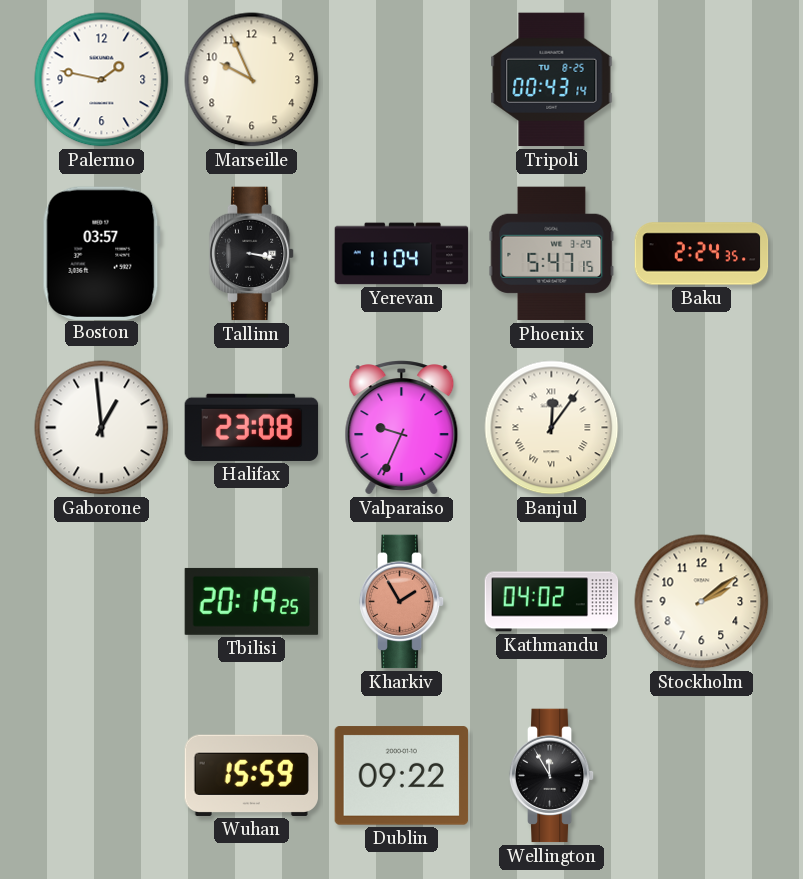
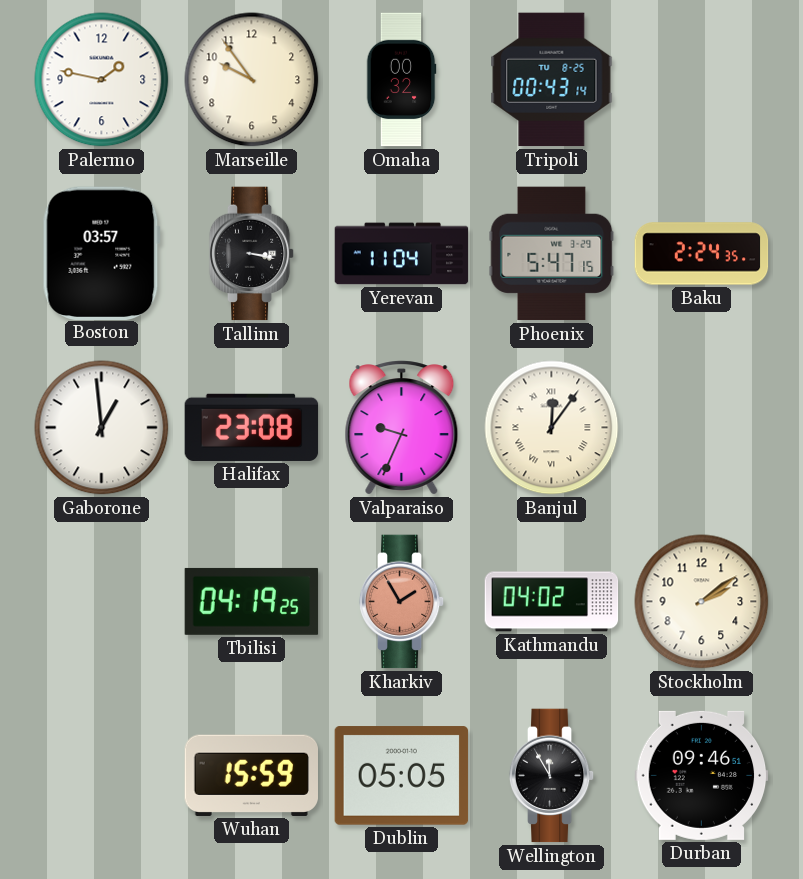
Marseille: 9:56 -> 9:54
Omaha: none -> 00:32
Tbilisi: 20:19 -> 04:19
Dublin: 09:22 -> 05:05
Durban: none -> 09:46
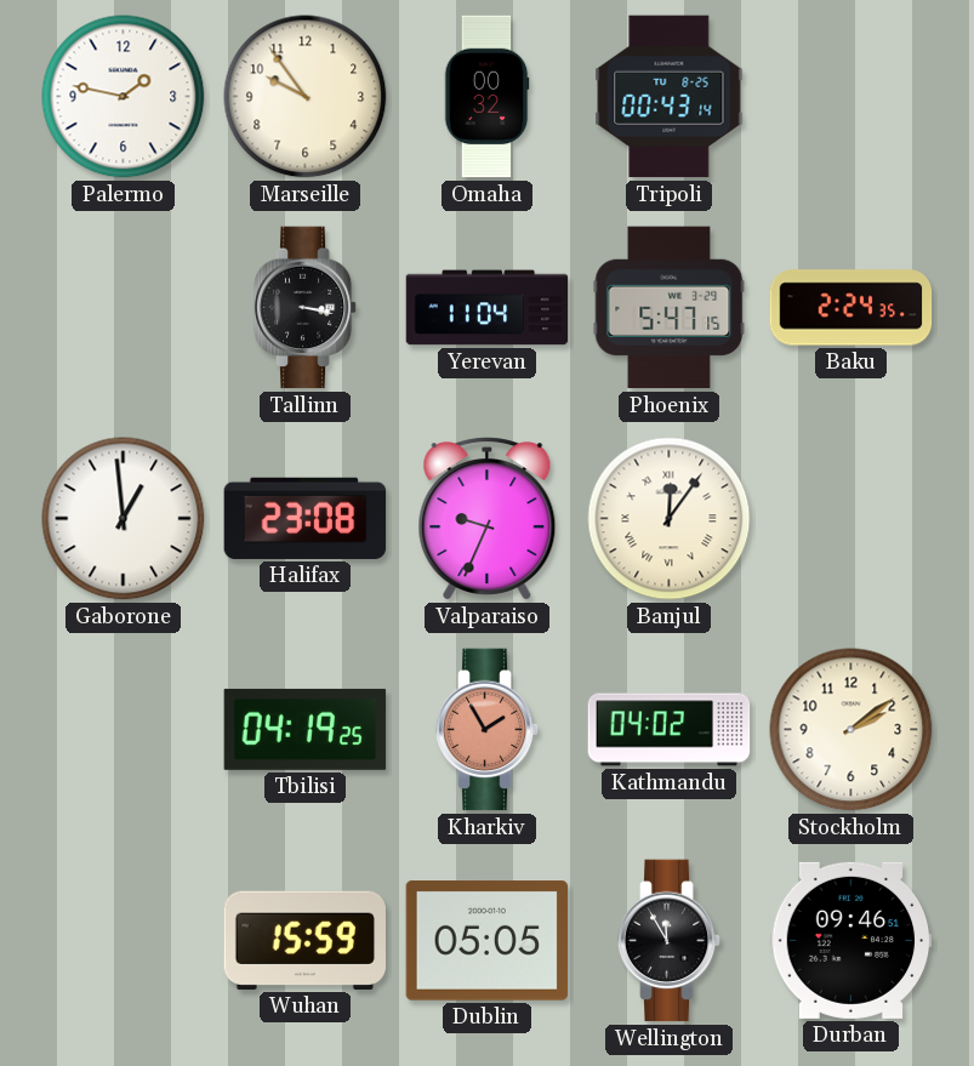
Boston: 03:57 -> none
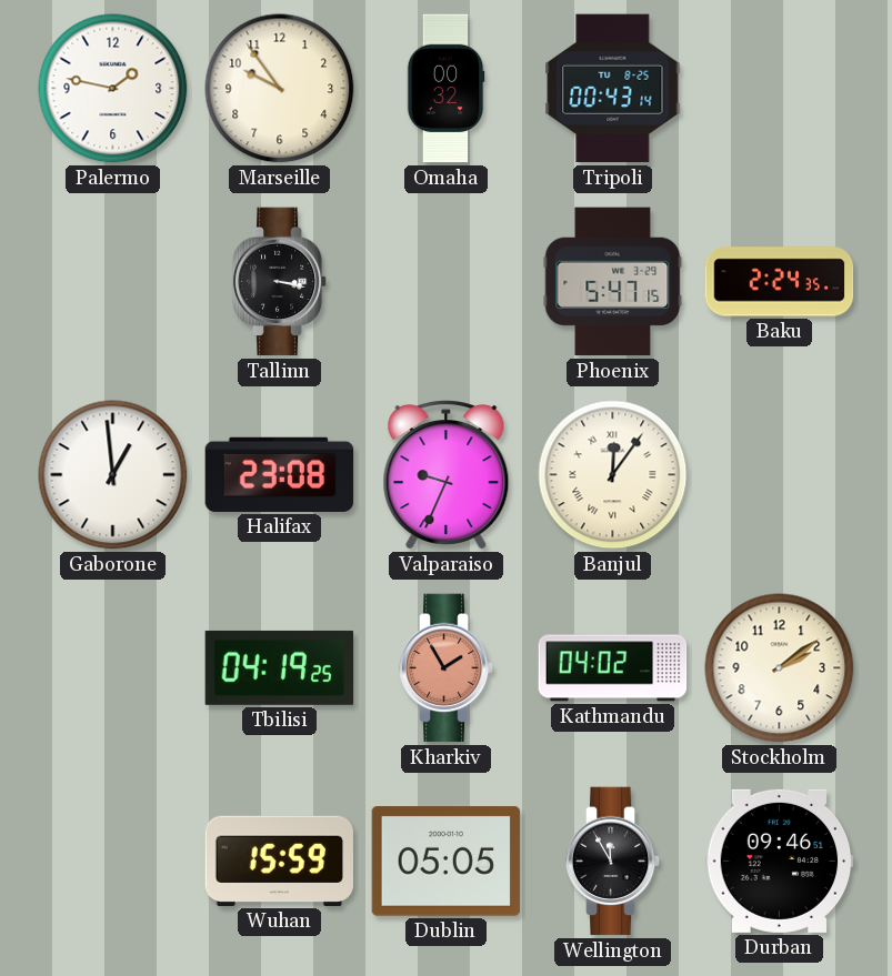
Yerevan: 11:04 -> none
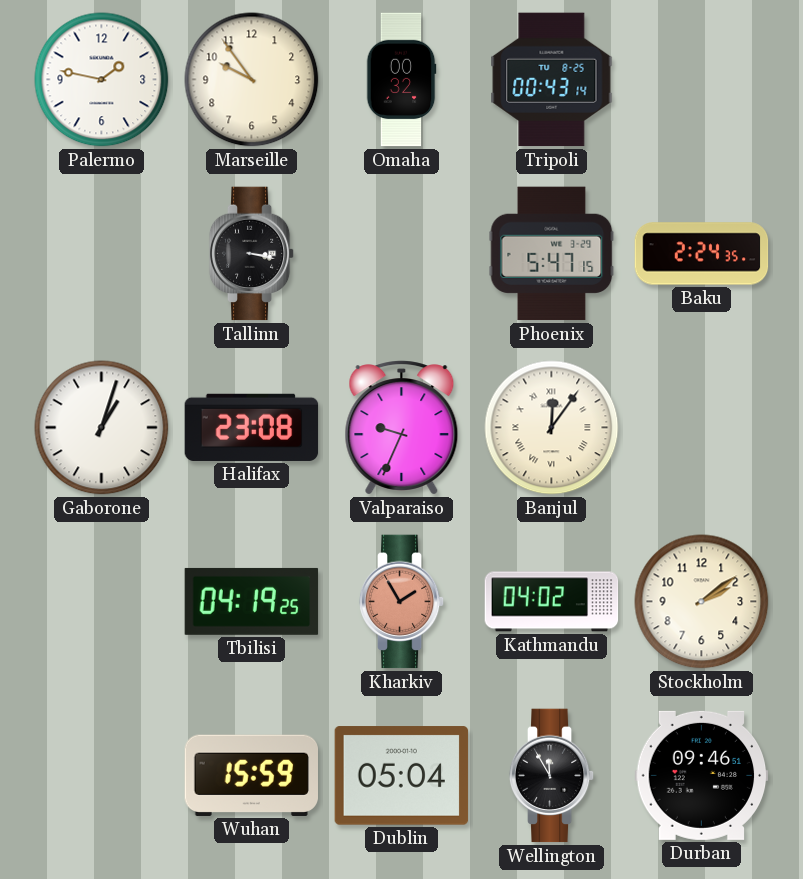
Gaborone: 12:59 -> 1:03
Dublin: 05:05 -> 05:04
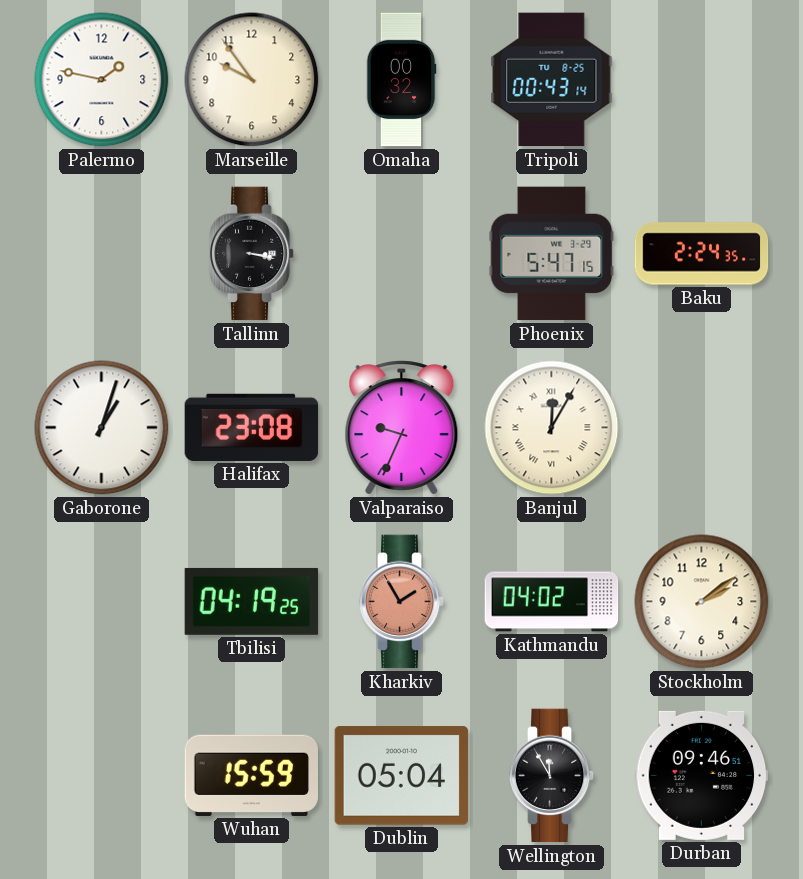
Banjul: 12:06 -> 12:05
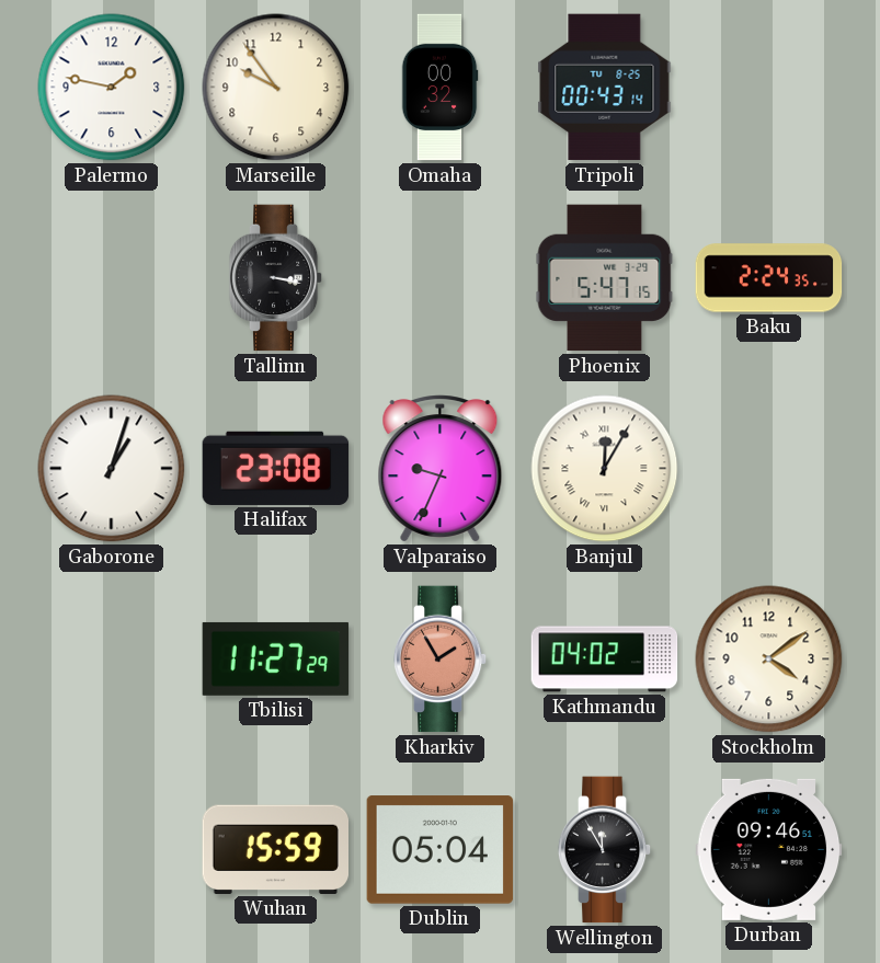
Tbilisi: 04:19 -> 11:27
Stockholm: 2:09 -> 4:09
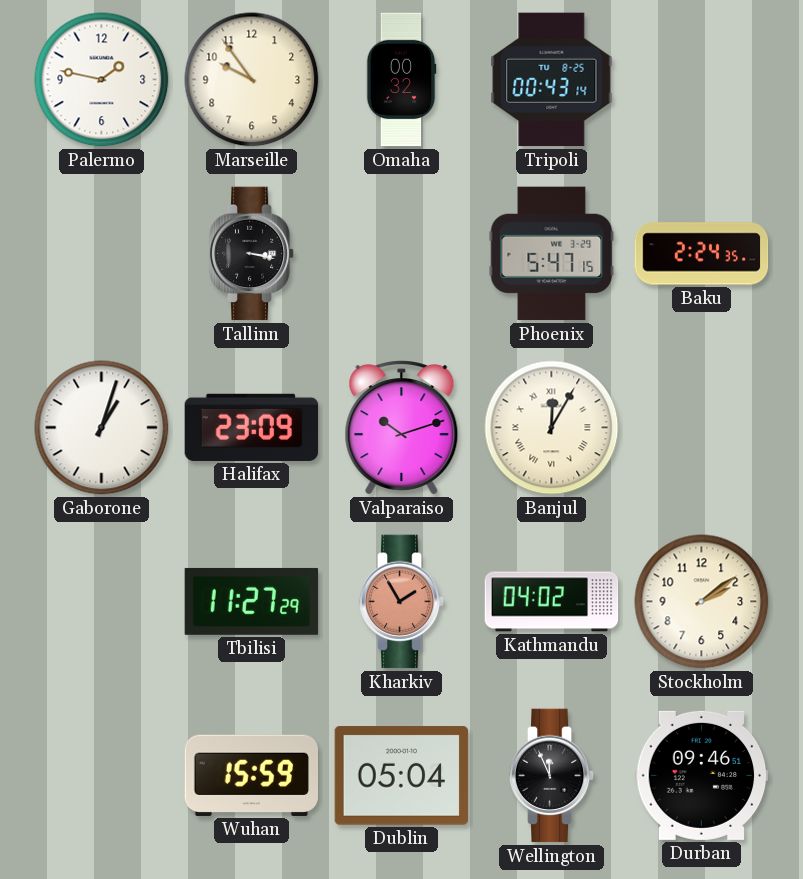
Halifax: 23:08 -> 23:09
Valparaiso: 9:34 -> 10:12
Stockholm: 4:09 -> 2:09
Wellington: 11:55 -> 11:56
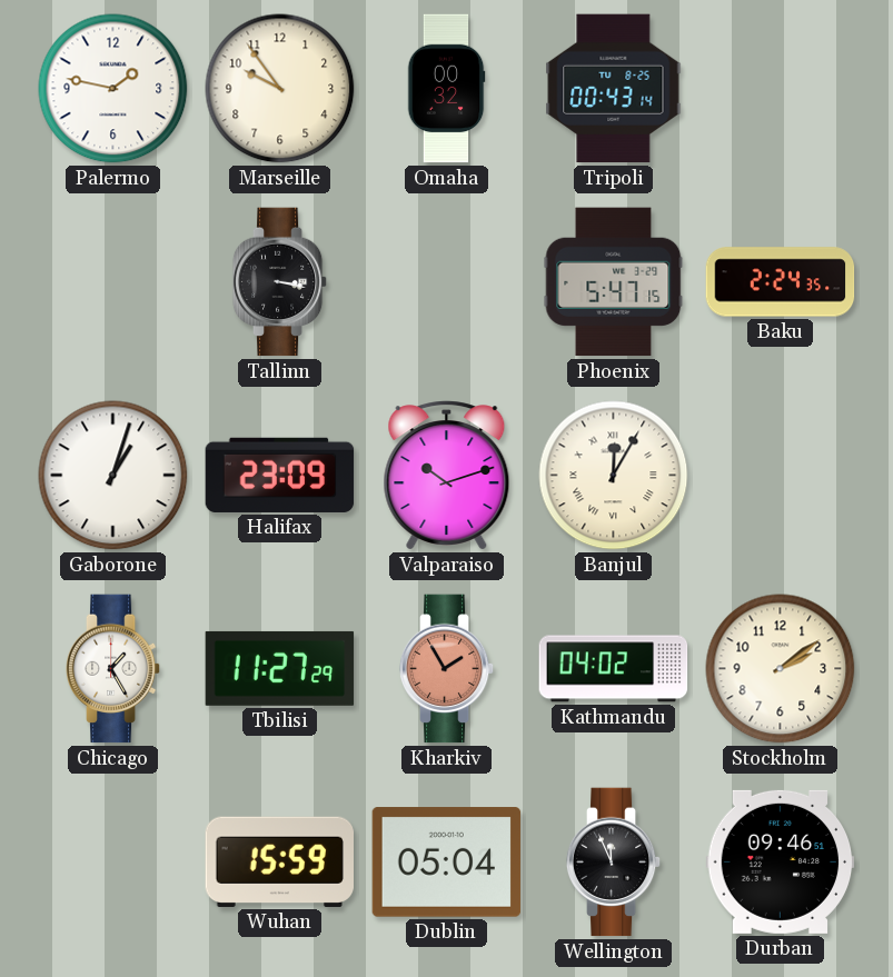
Chicago: none -> 1:25
